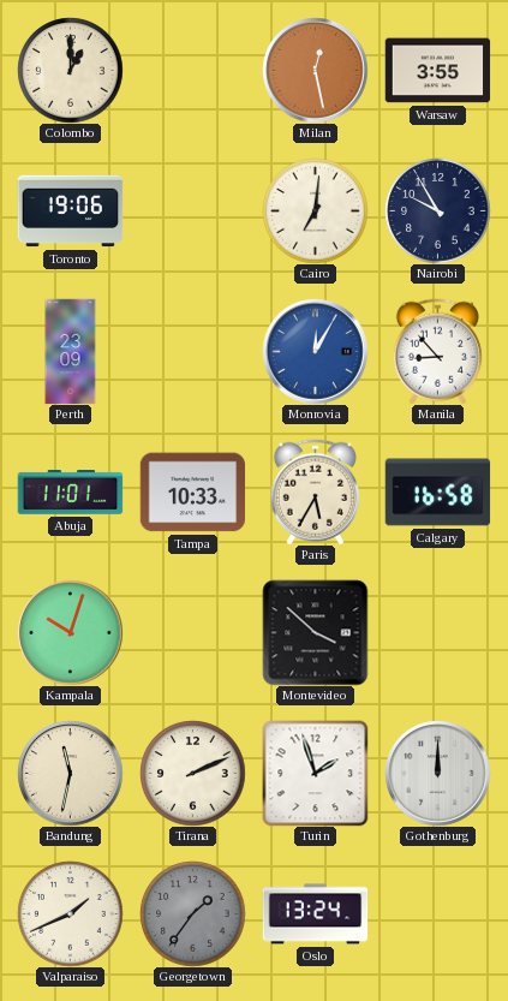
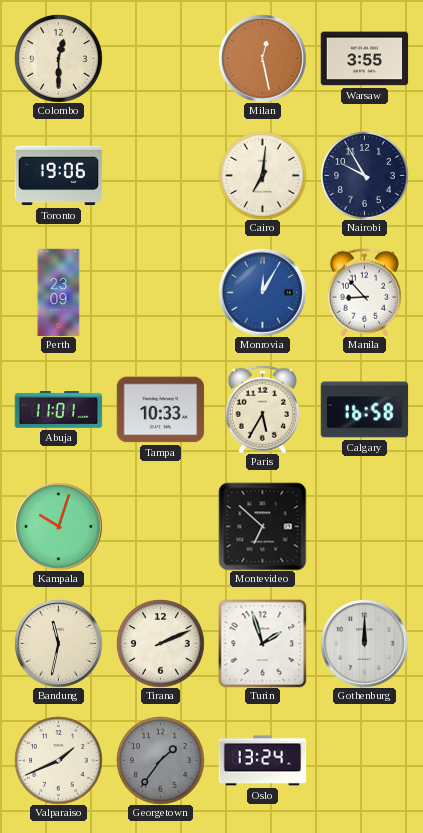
Colombo: 1:00 -> 12:30
Montevideo: 3:52 -> 6:52
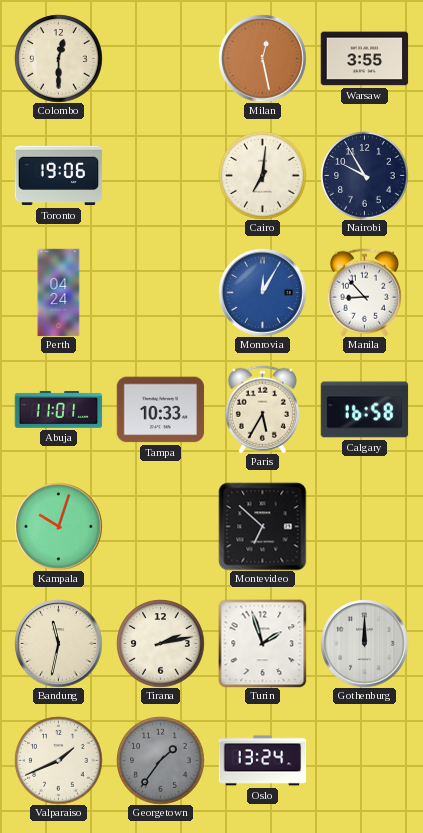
Perth: 23:09 -> 04:24
Tirana: 2:11 -> 2:13
